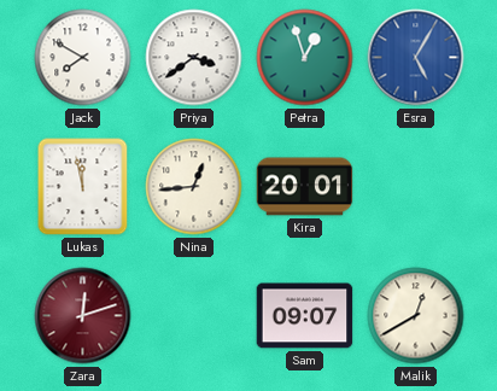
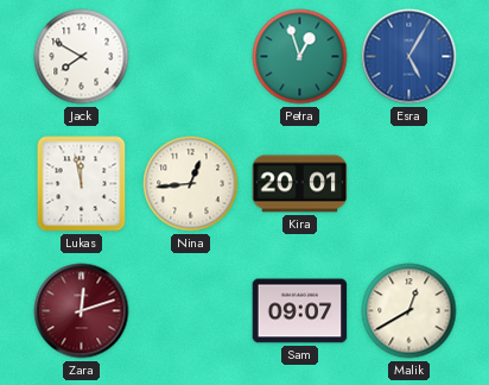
Priya: 3:39 -> none
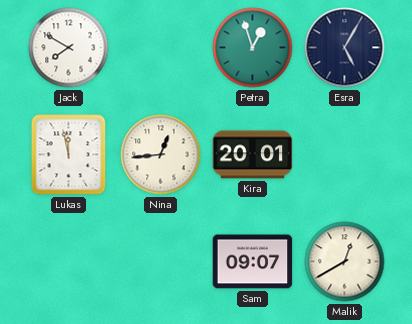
Esra dial: blue -> navy
Zara: 12:12 -> none
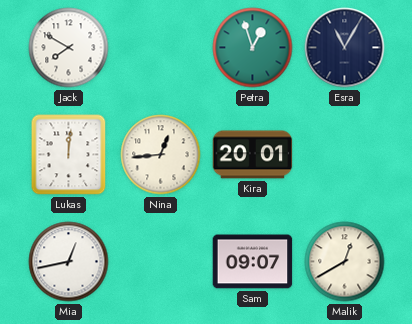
Esra: 5:05 -> 11:05
Lukas: 11:58 -> 12:01
Mia: none -> 12:43
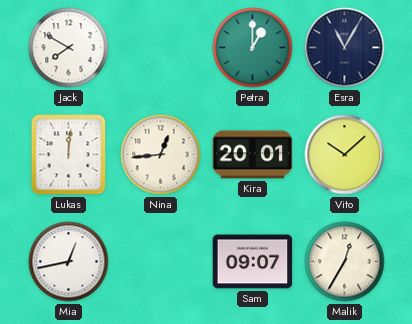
Petra: 12:57 -> 1:00
Vito: none -> 10:08
Malik: 12:40 -> 12:35
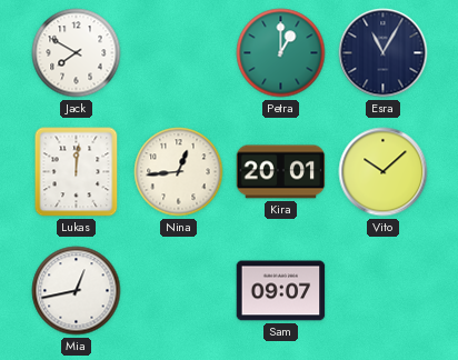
Malik: 12:35 -> none
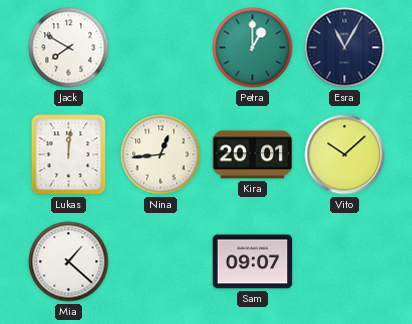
Mia: 12:43 -> 1:22
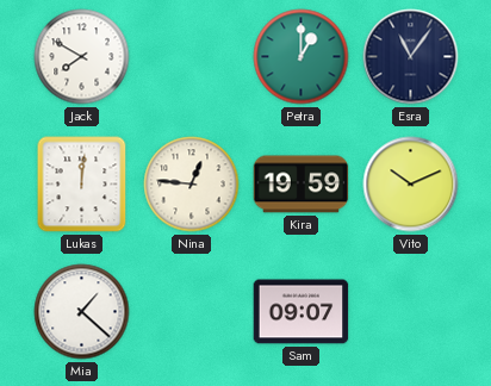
Esra: 11:05 -> 11:06
Nina: 12:44 -> 12:46
Kira: 20:01 -> 19:59
Vito: 10:08 -> 10:11
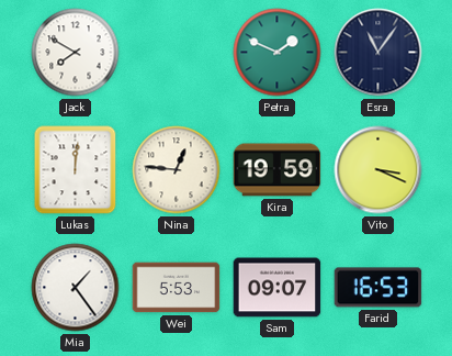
Petra: 1:00 -> 1:49
Vito: 10:11 -> 3:19
Mia: 1:22 -> 1:24
Wei: none -> 5:53
Farid: none -> 16:53
